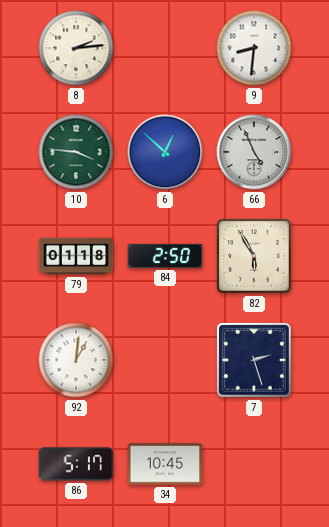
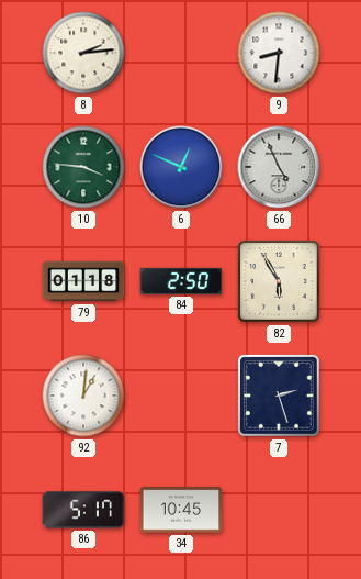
6: 12:52 -> 12:49
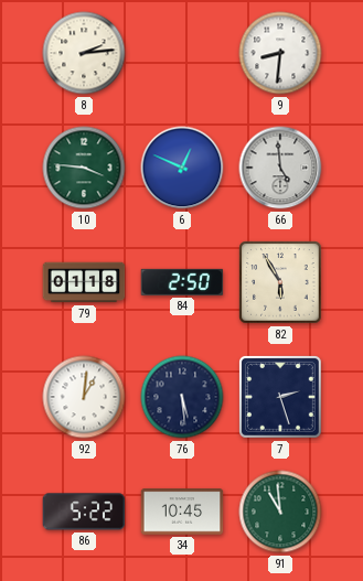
66: 4:56 -> 4:59
76: none -> 5:29
86: 5:17 -> 5:22
91: none -> 10:59
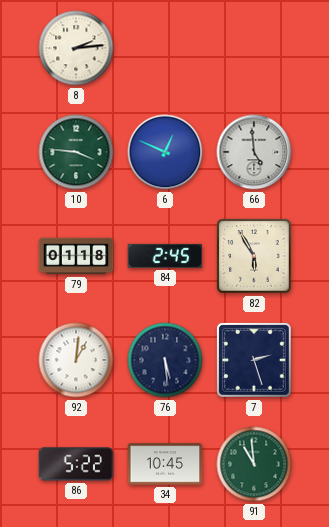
9: 8:31 -> none
84: 2:50 -> 2:45
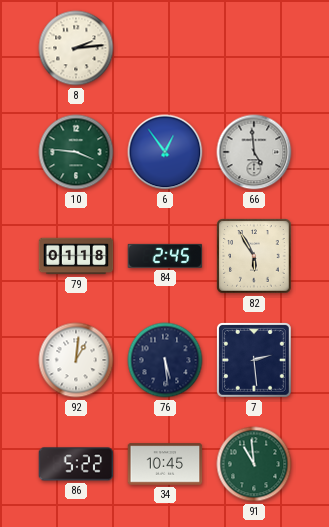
6: 12:49 -> 12:54
7: 2:27 -> 2:29
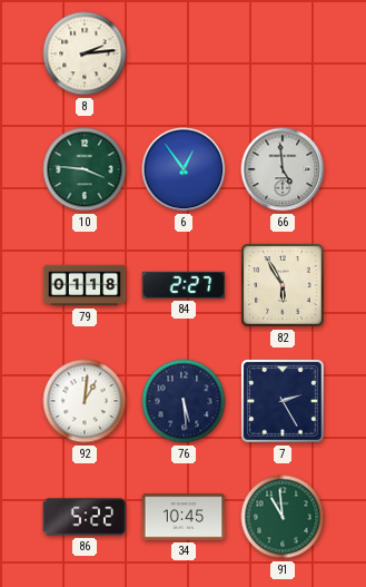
84: 2:45 -> 2:27
7: 2:29 -> 2:25
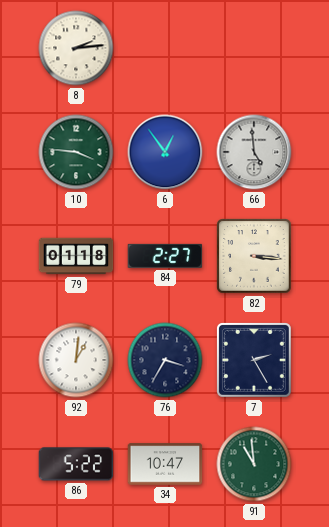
82: 5:55 -> 3:16
76: 5:29 -> 3:35
34: 10:45 -> 10:47
